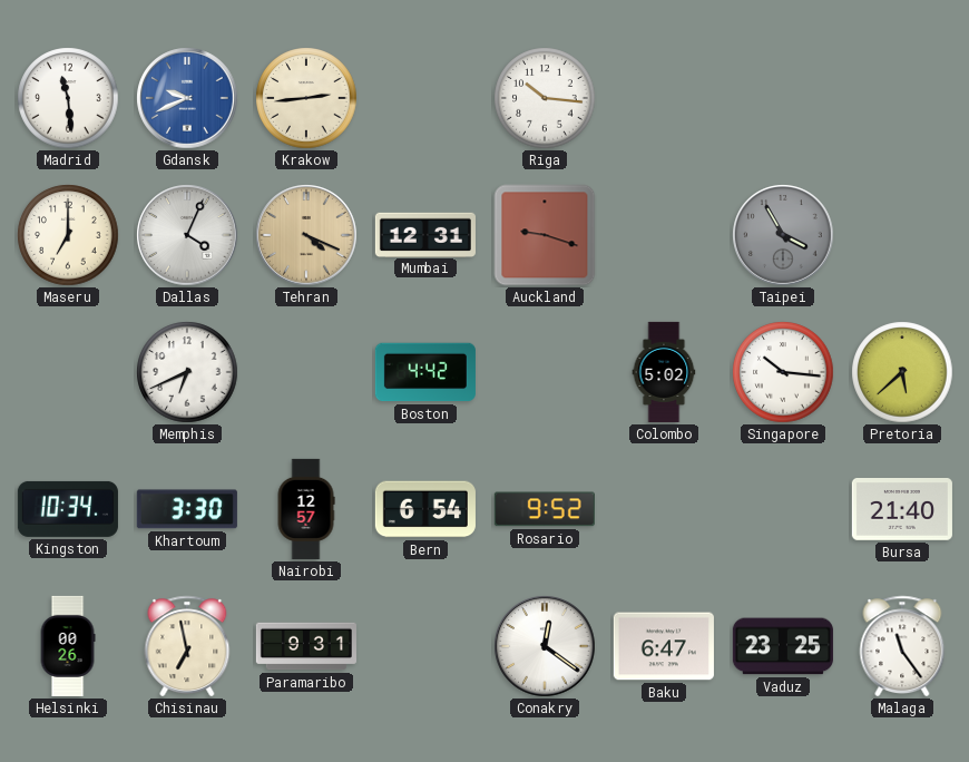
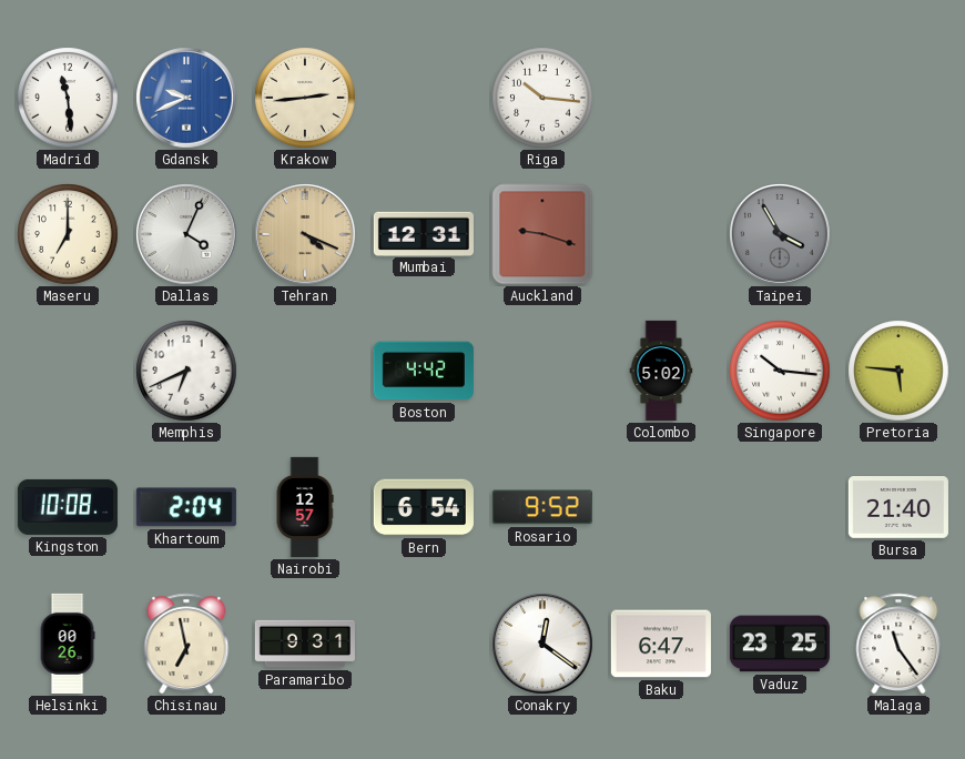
Pretoria: 5:38 -> 5:46
Kingston: 10:34 -> 10:08
Khartoum: 3:30 -> 2:04
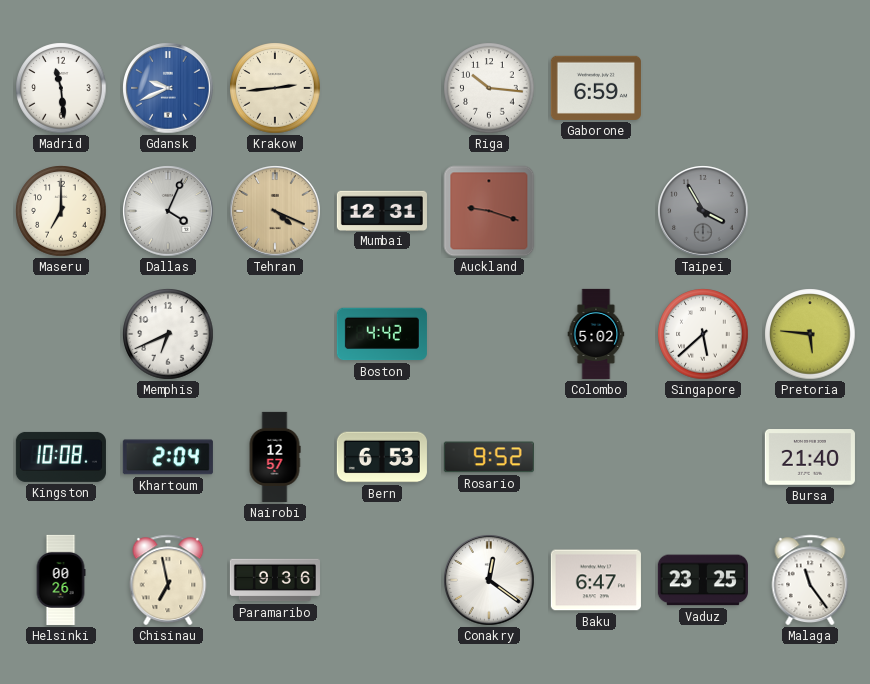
Gaborone: none -> 6:59
Singapore: 10:16 -> 5:38
Bern: 6:54 -> 6:53
Paramaribo: 9:31 -> 9:36
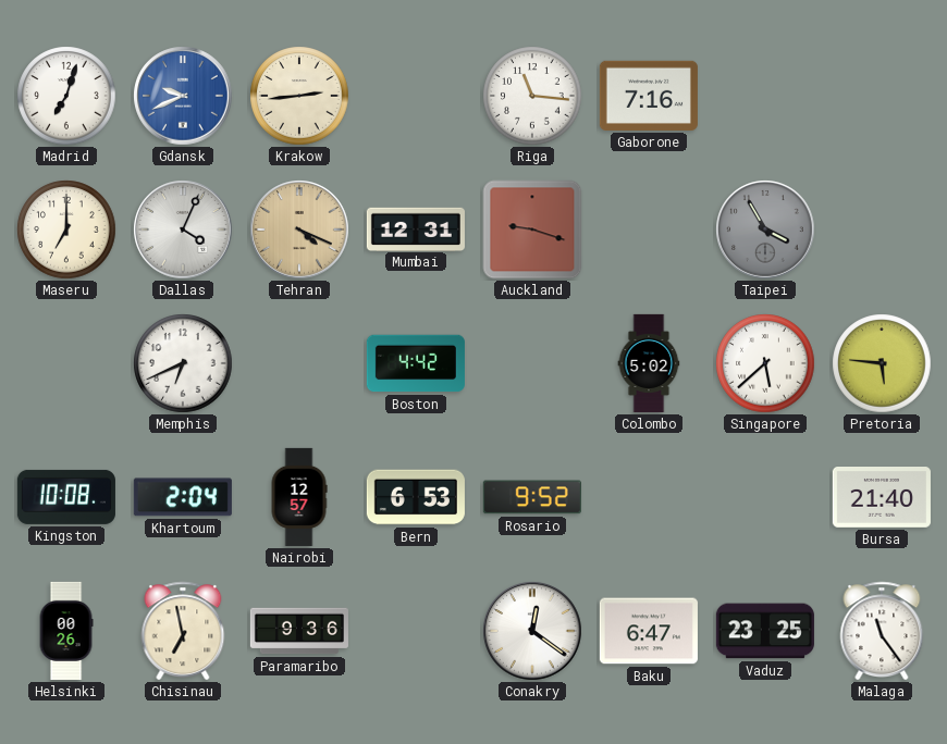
Madrid: 11:29 -> 7:03
Riga: 10:16 -> 11:16
Gaborone: 6:59 -> 7:16
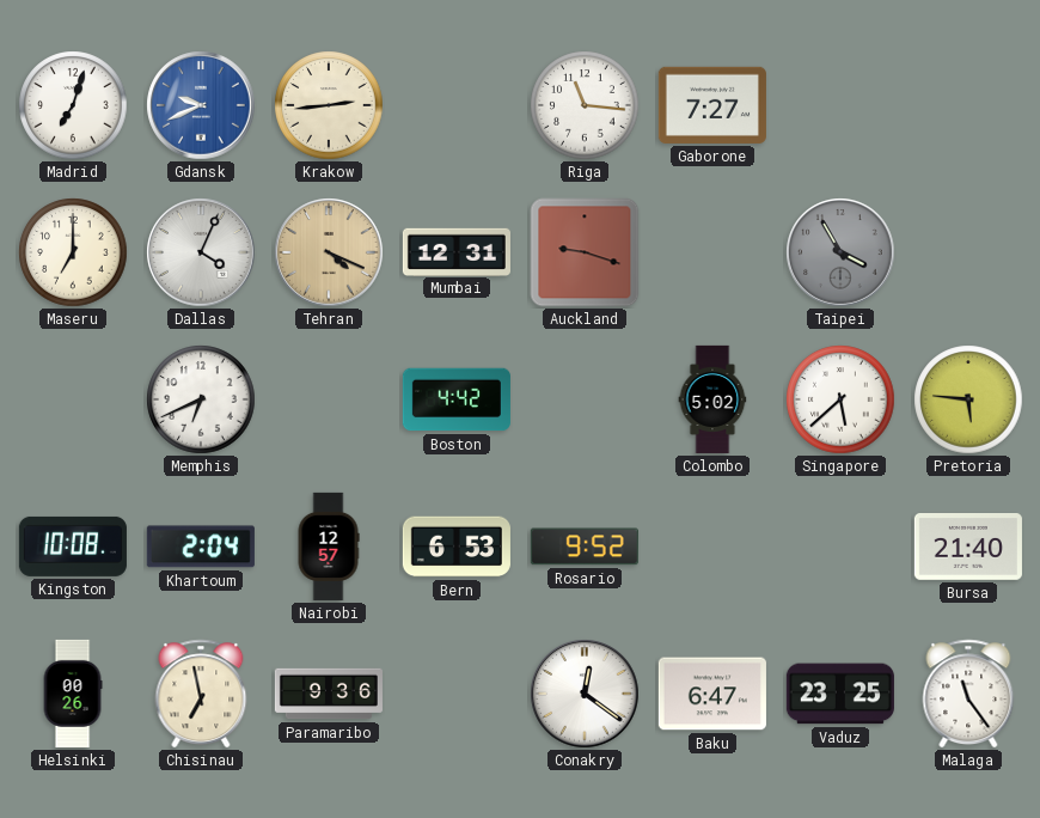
Gaborone: 7:16 -> 7:27
